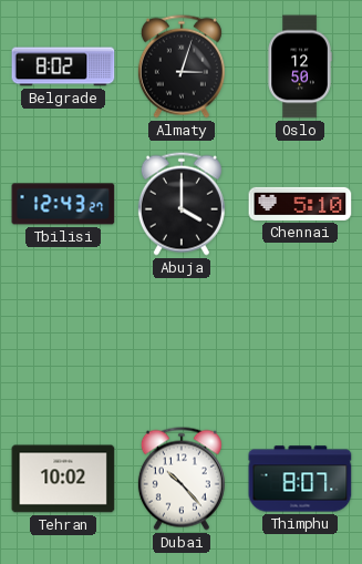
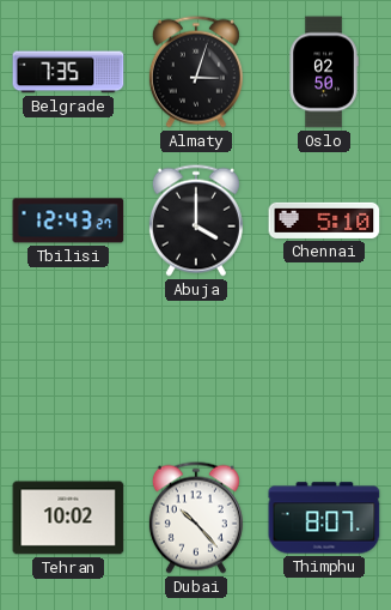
Belgrade: 8:02 -> 7:35
Oslo: 12:50 -> 02:50
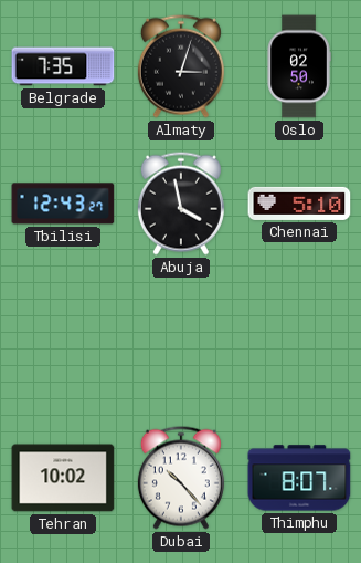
Abuja: 4:00 -> 3:58
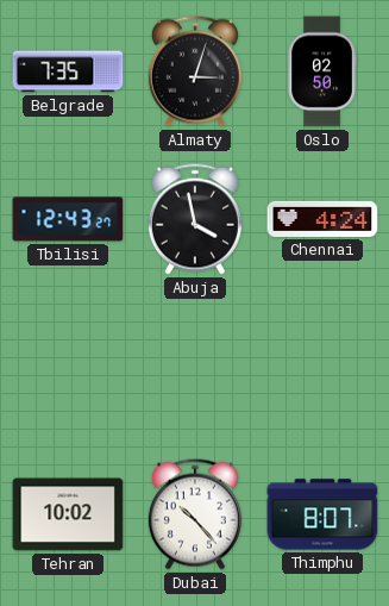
Chennai: 5:10 -> 4:24
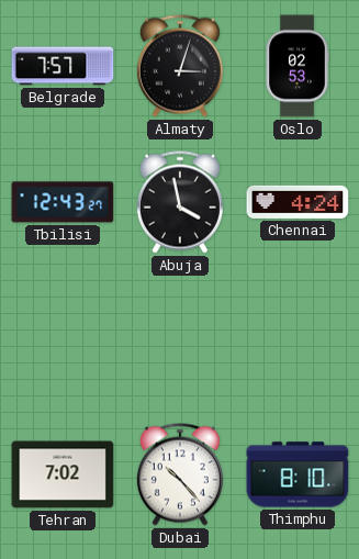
Belgrade: 7:35 -> 7:57
Oslo: 02:50 -> 02:53
Tehran: 10:02 -> 7:02
Thimphu: 8:07 -> 8:10
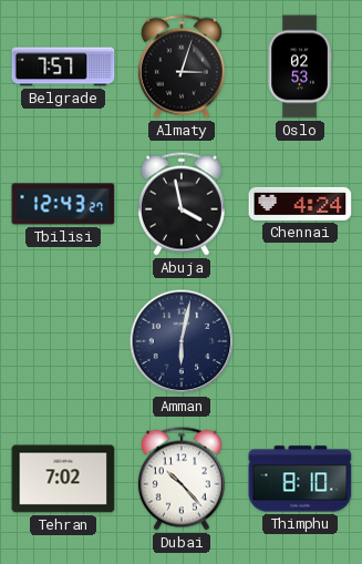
Amman: none -> 6:02
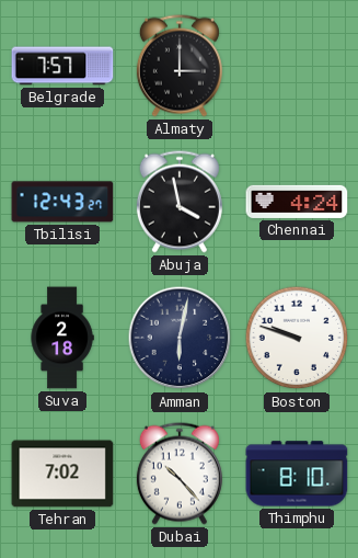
Almaty: 3:03 -> 3:00
Oslo: 02:53 -> none
Suva: none -> 2:18
Boston: none -> 9:48
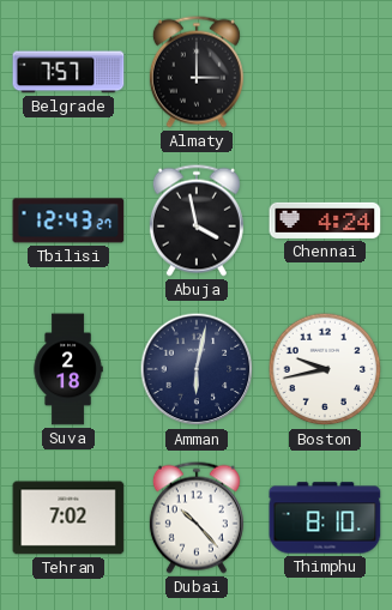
Boston: 9:48 -> 9:43
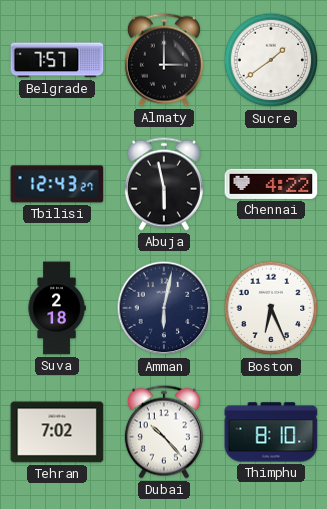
Sucre: none -> 1:39
Abuja: 3:58 -> 5:58
Chennai: 4:24 -> 4:22
Boston: 9:43 -> 6:26
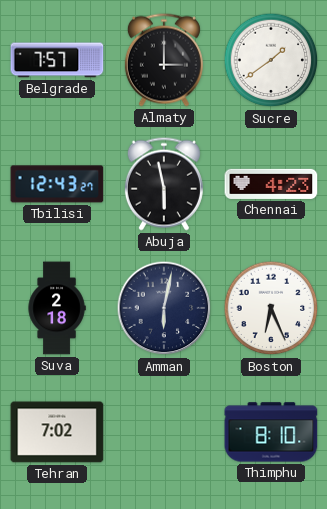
Chennai: 4:22 -> 4:23
Dubai: 10:23 -> none
